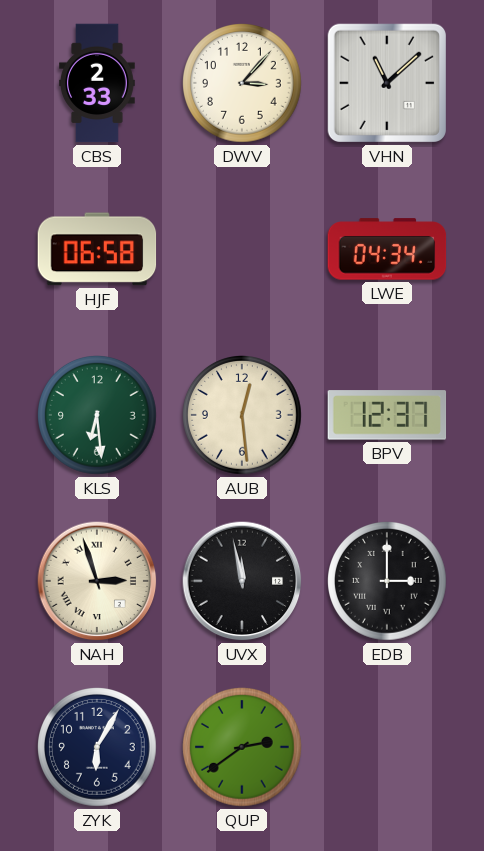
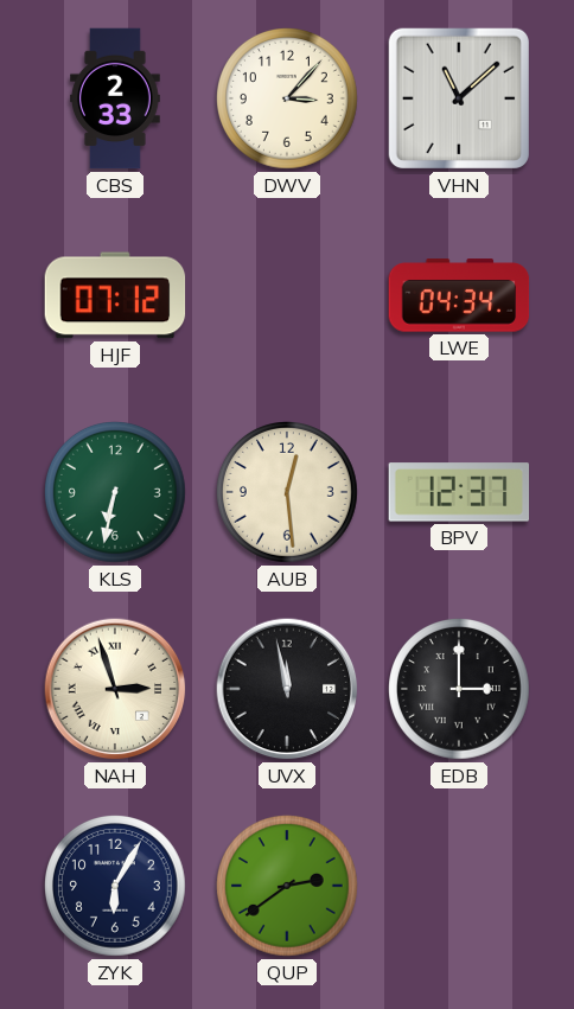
HJF: 06:58 -> 07:12
KLS: 6:29 -> 6:32
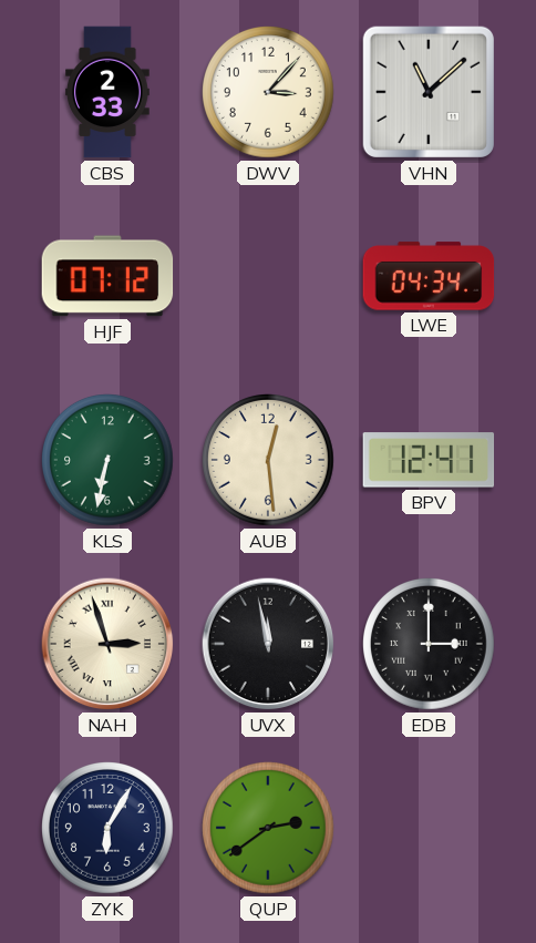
BPV: 12:37 -> 12:41
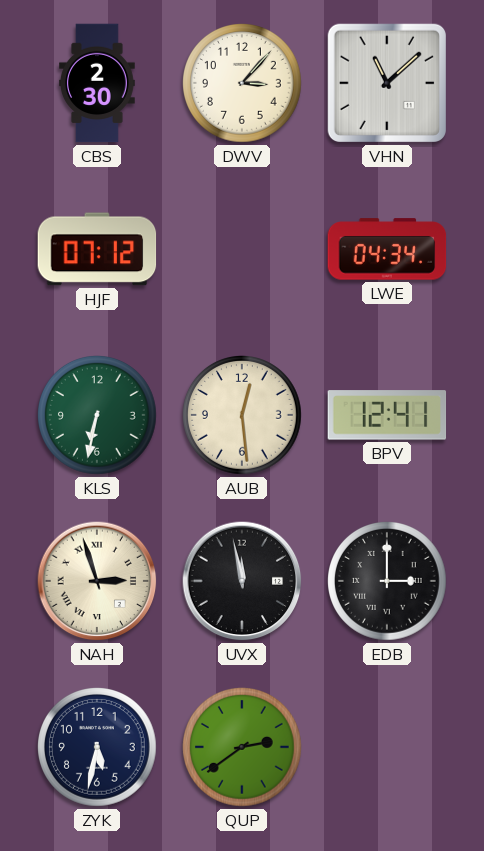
CBS: 2:33 -> 2:30
ZYK: 6:05 -> 5:32
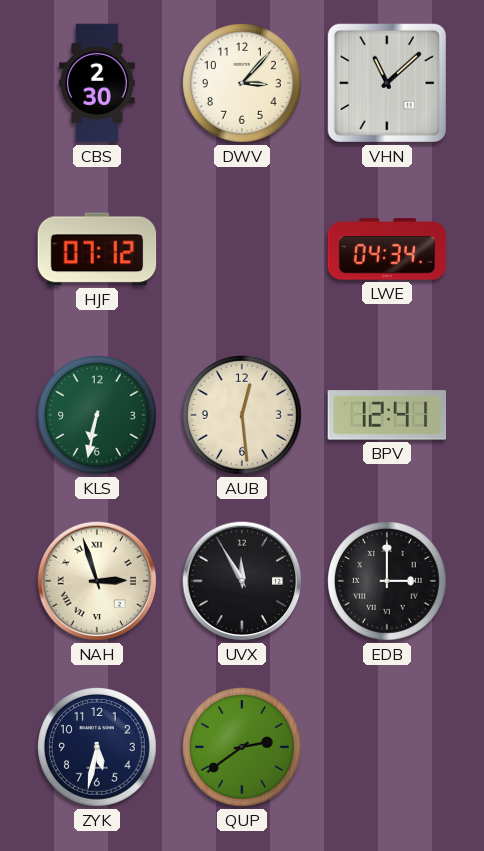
UVX: 11:58 -> 11:55
